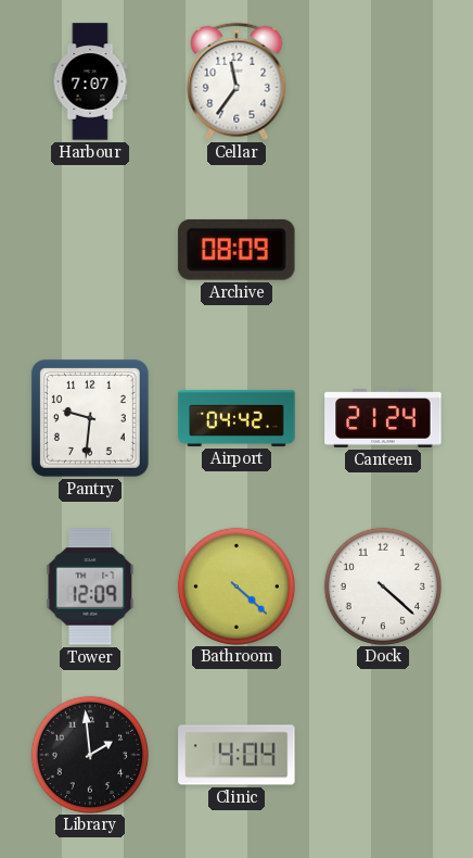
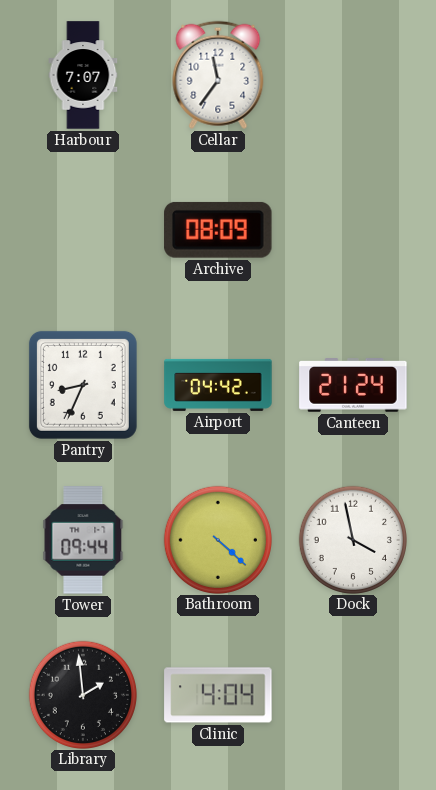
Pantry: 9:31 -> 8:34
Tower: 12:09 -> 09:44
Dock: 4:22 -> 3:58
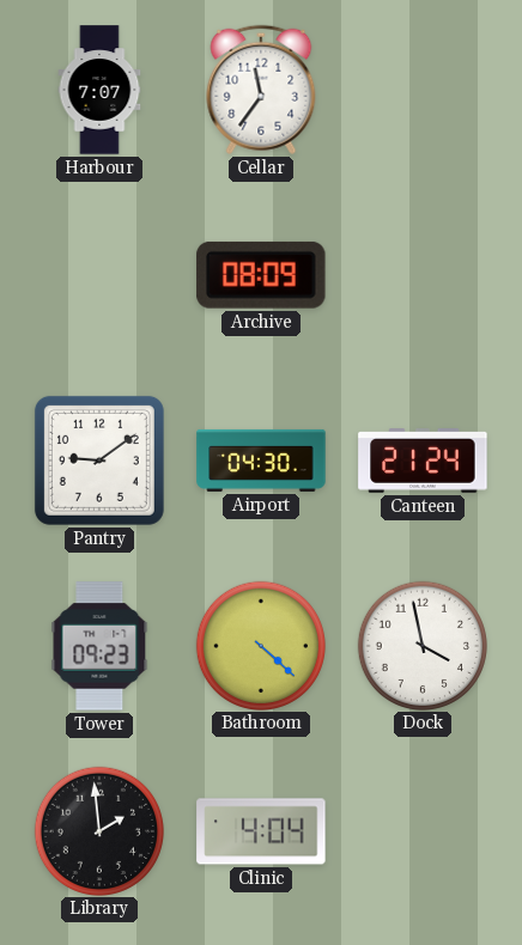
Pantry: 8:34 -> 9:09
Airport: 04:42 -> 04:30
Tower: 09:44 -> 09:23
